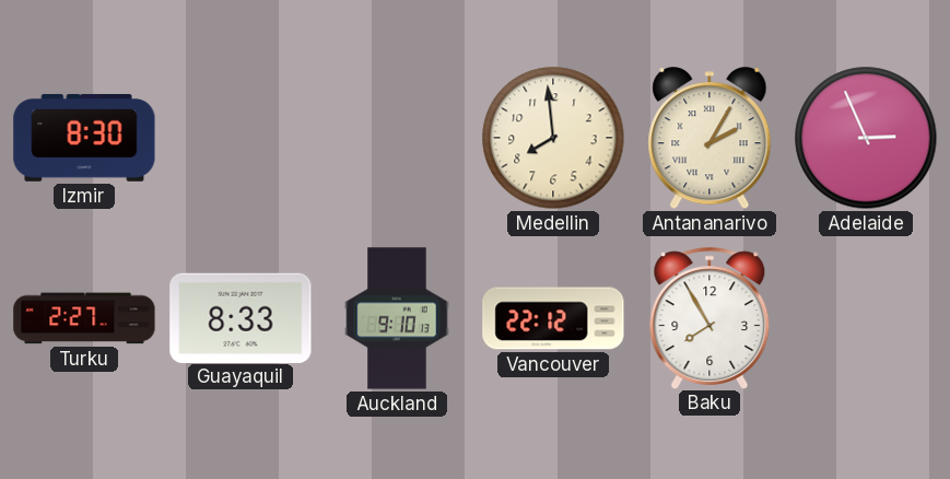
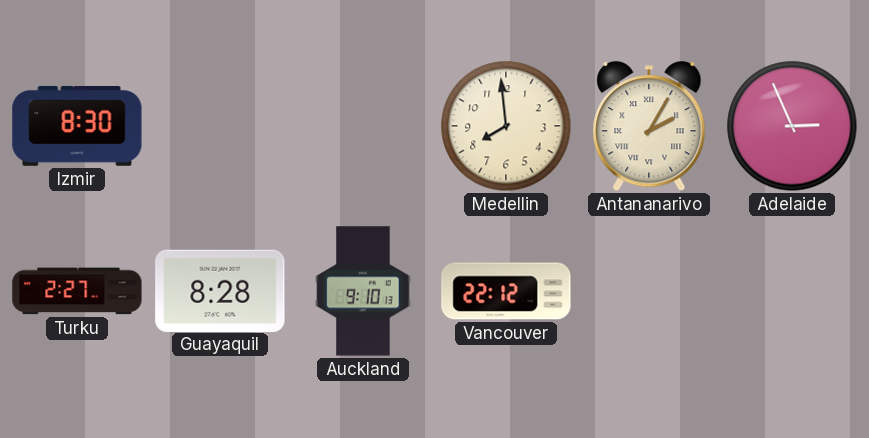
Guayaquil: 8:33 -> 8:28
Baku: 7:55 -> none
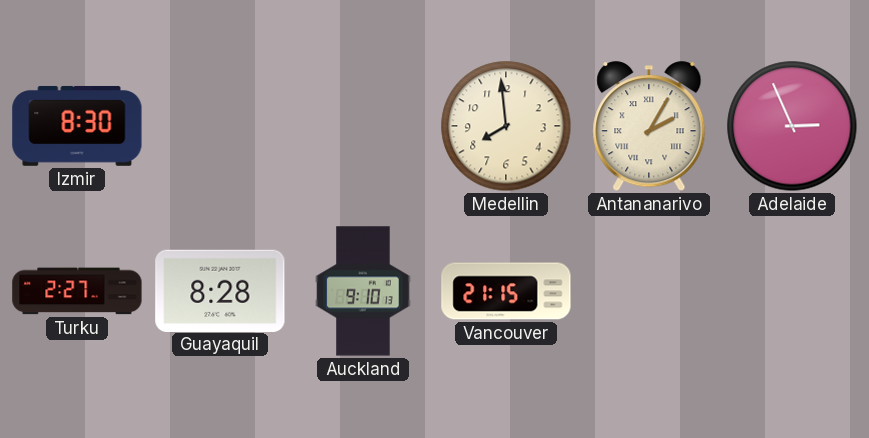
Vancouver: 22:12 -> 21:15
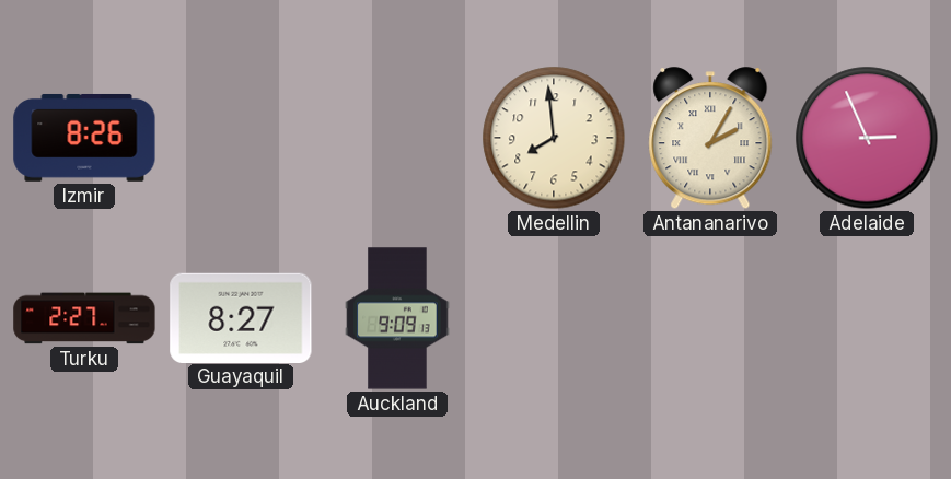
Izmir: 8:30 -> 8:26
Guayaquil: 8:28 -> 8:27
Auckland: 9:10 -> 9:09
Vancouver: 21:15 -> none
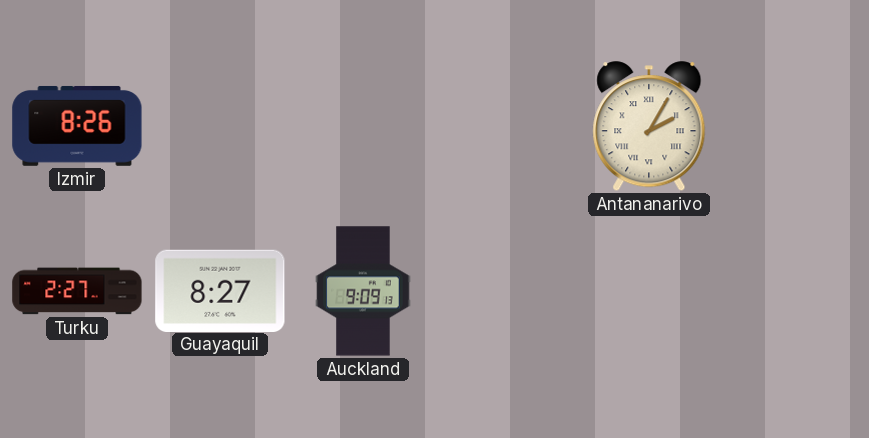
Medellin: 7:59 -> none
Adelaide: 2:56 -> none
